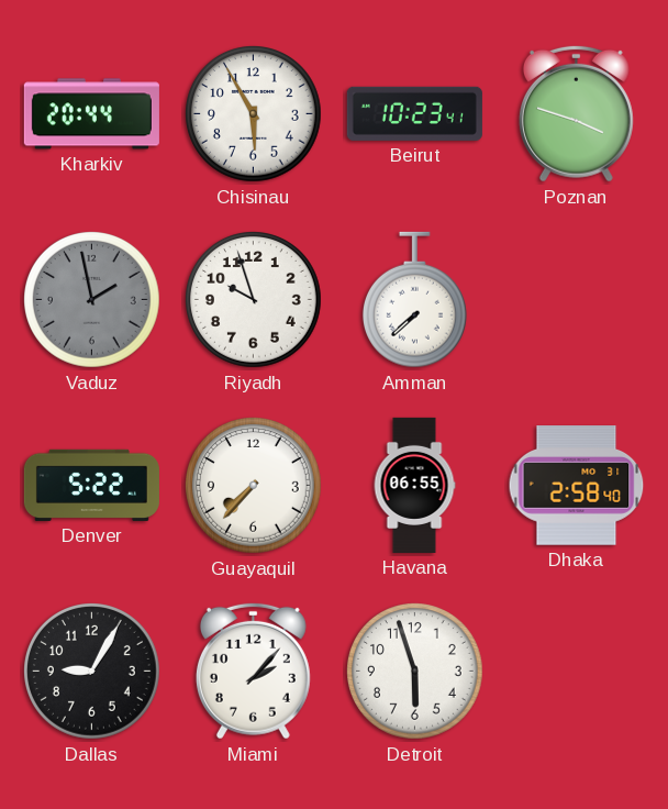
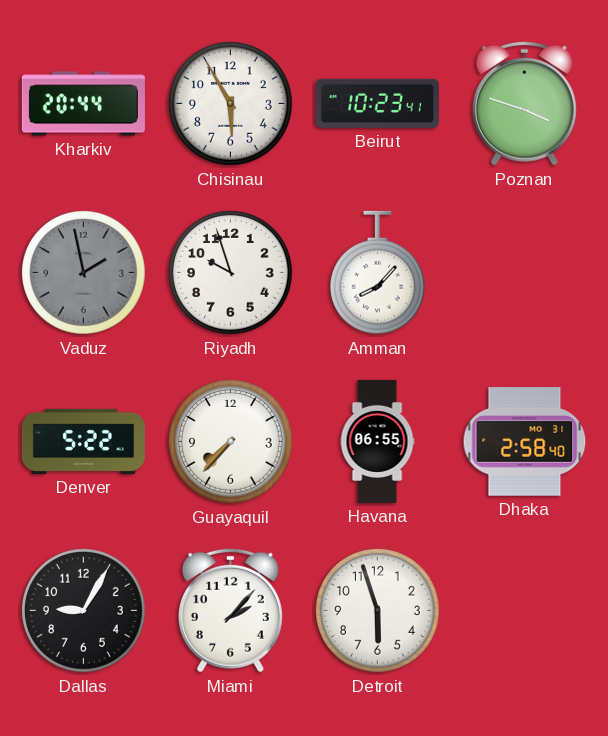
Amman: 7:38 -> 8:07
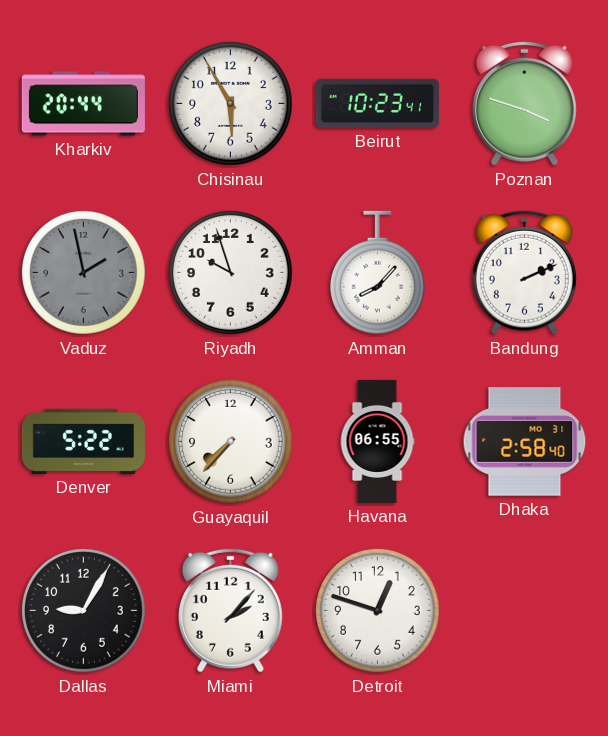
Bandung: none -> 2:11
Detroit: 5:57 -> 12:48
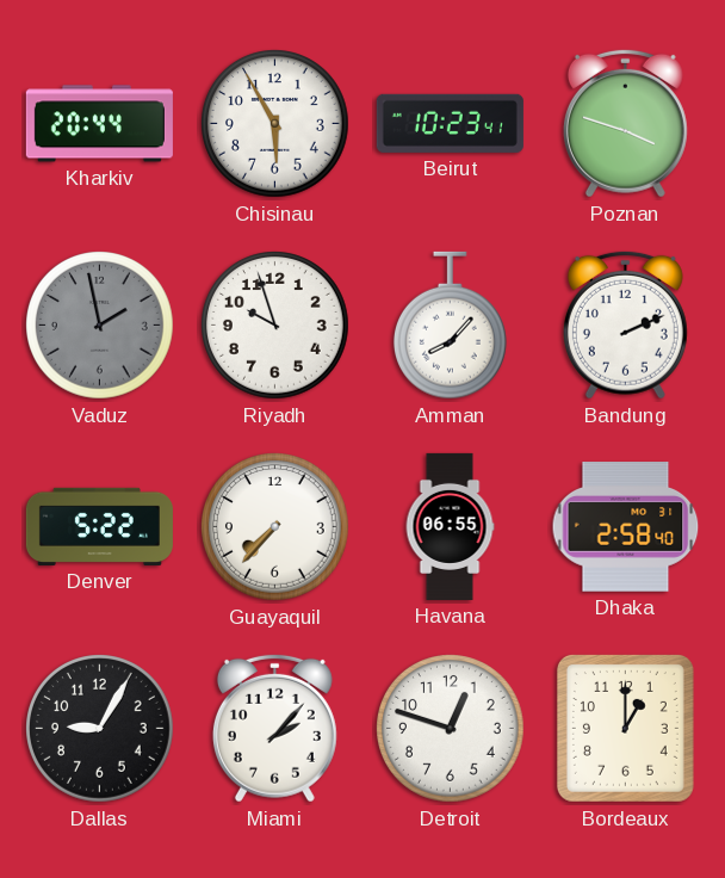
Bordeaux: none -> 1:00
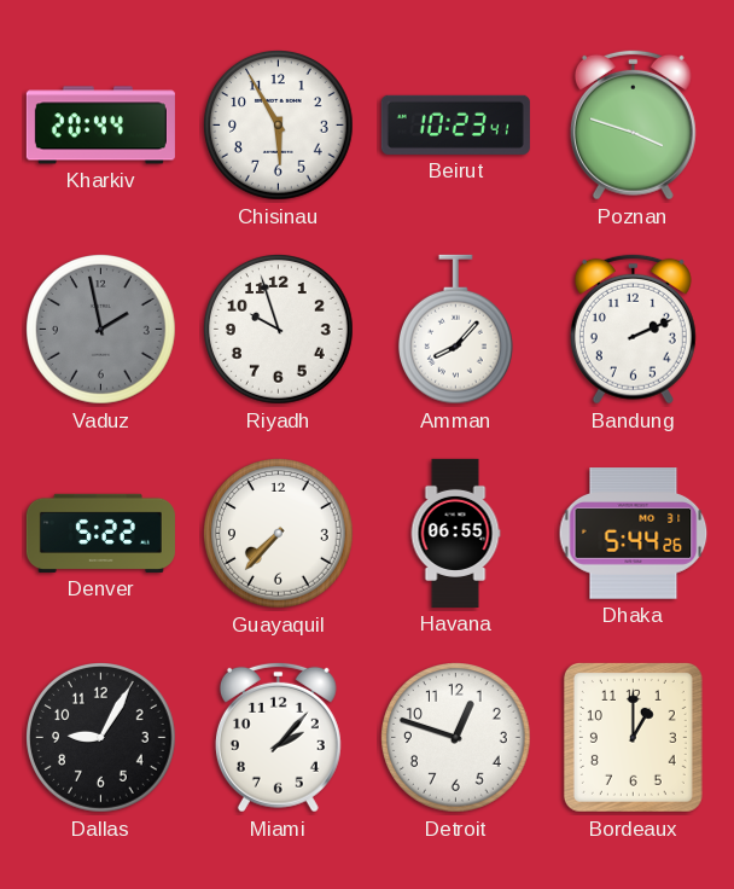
Dhaka: 2:58 -> 5:44
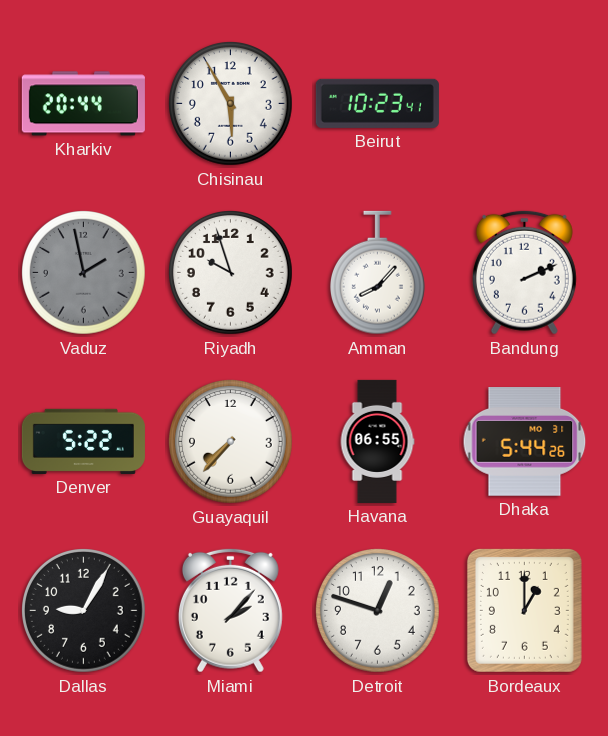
Poznan: 3:48 -> none
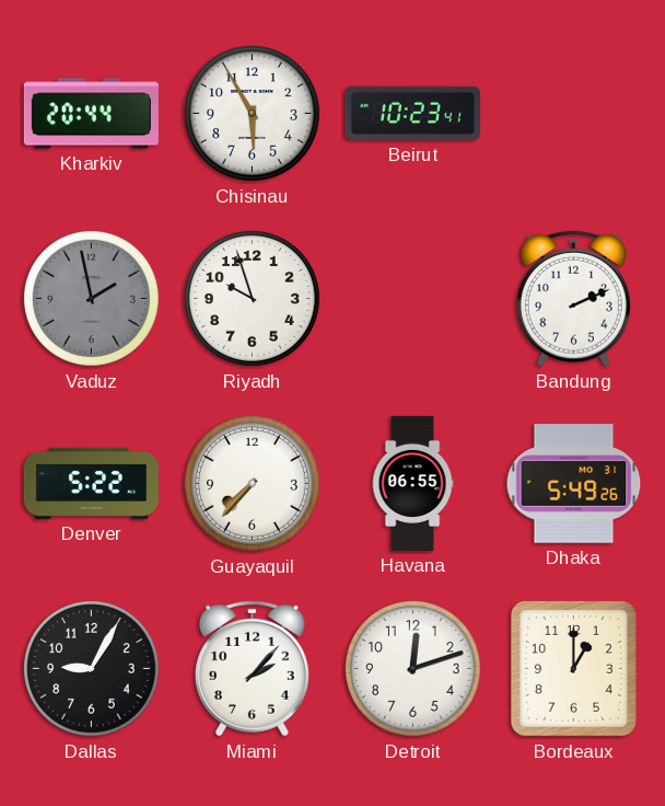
Amman: 8:07 -> none
Dhaka: 5:44 -> 5:49
Detroit: 12:48 -> 12:12
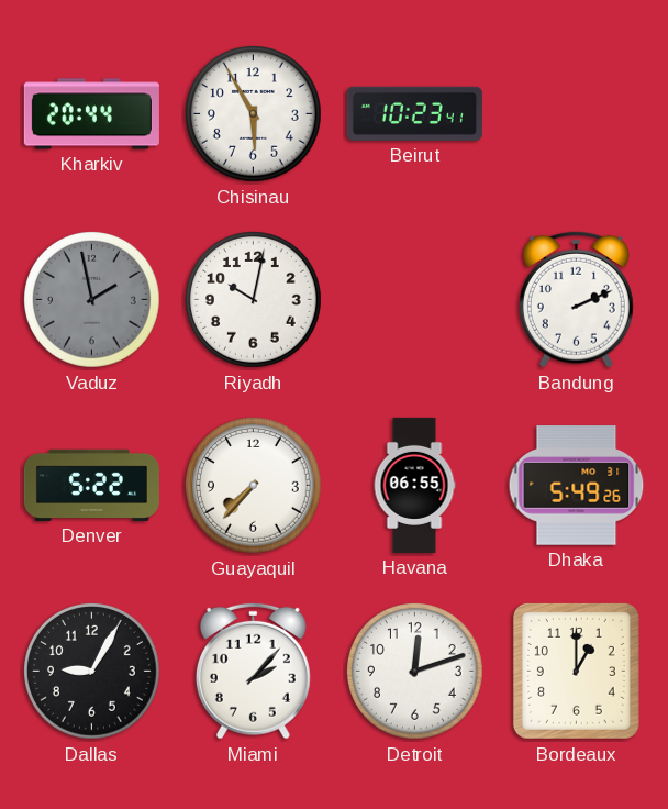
Riyadh: 9:57 -> 10:02
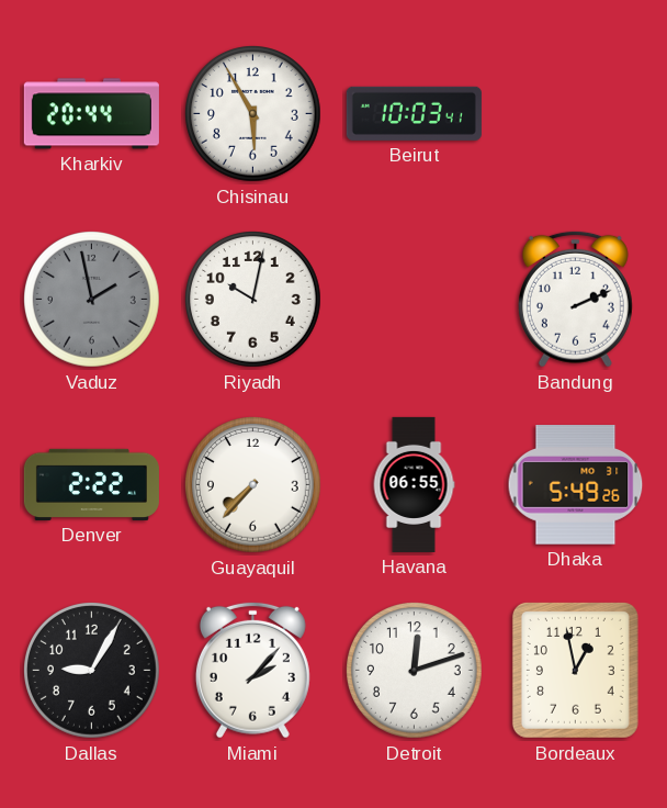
Beirut: 10:23 -> 10:03
Denver: 5:22 -> 2:22
Bordeaux: 1:00 -> 12:58
